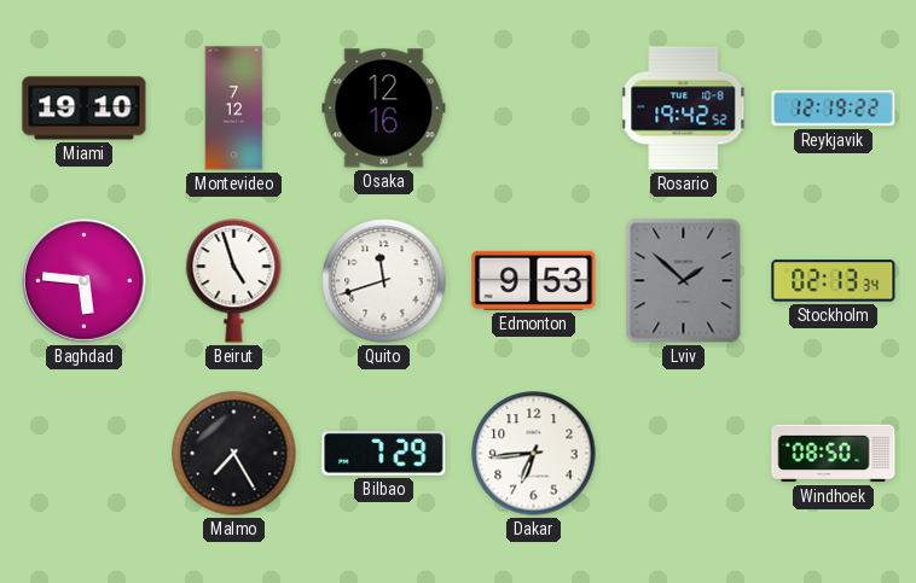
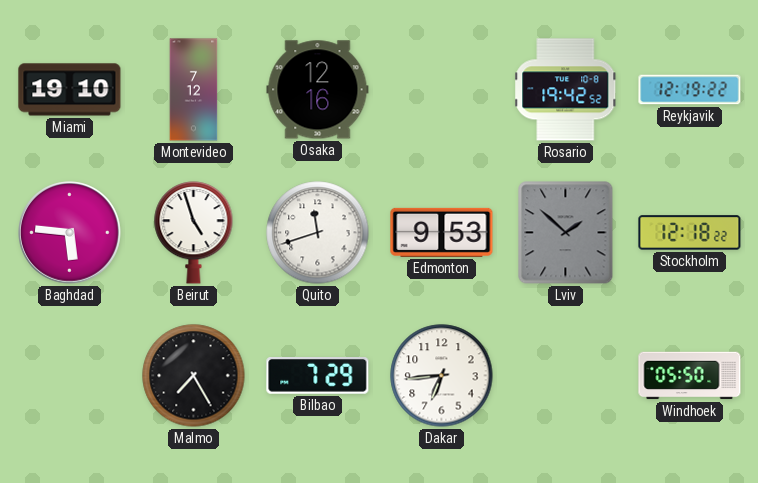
Stockholm: 02:13 -> 12:18
Windhoek: 08:50 -> 05:50
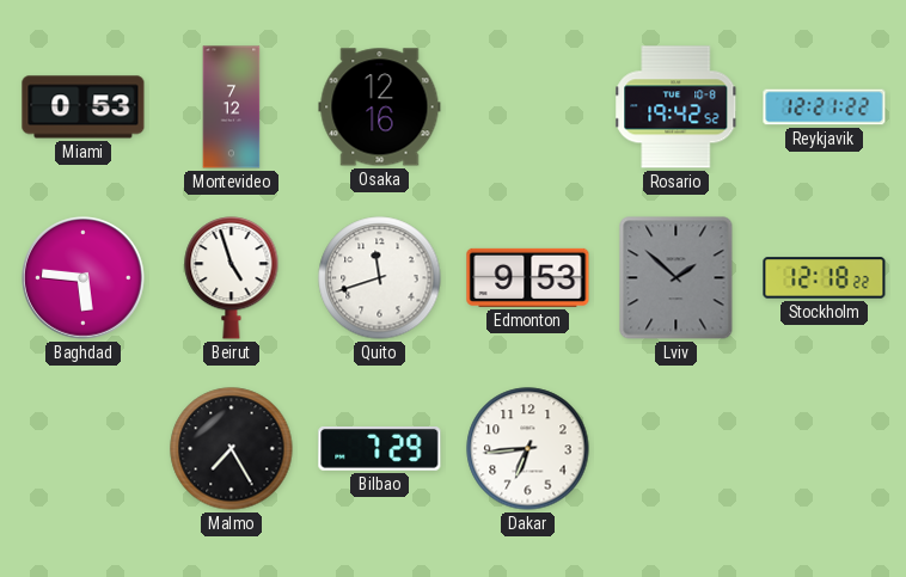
Miami: 19:10 -> 0:53
Reykjavik: 12:19 -> 12:21
Windhoek: 05:50 -> none
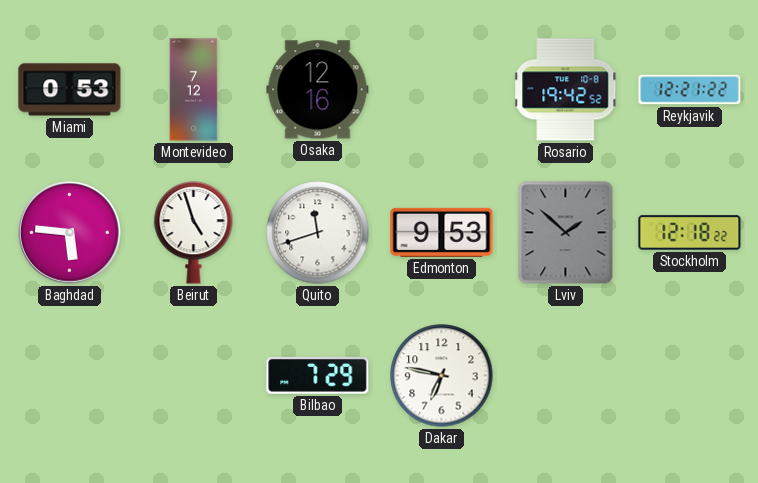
Malmo: 7:25 -> none
Dakar: 6:44 -> 6:47
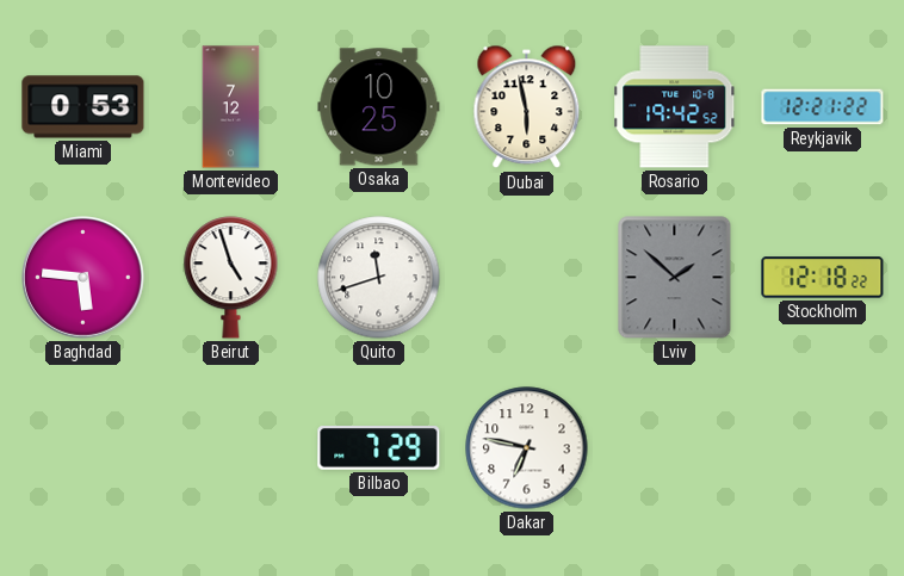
Osaka: 12:16 -> 10:25
Dubai: none -> 5:58
Edmonton: 9:53 -> none
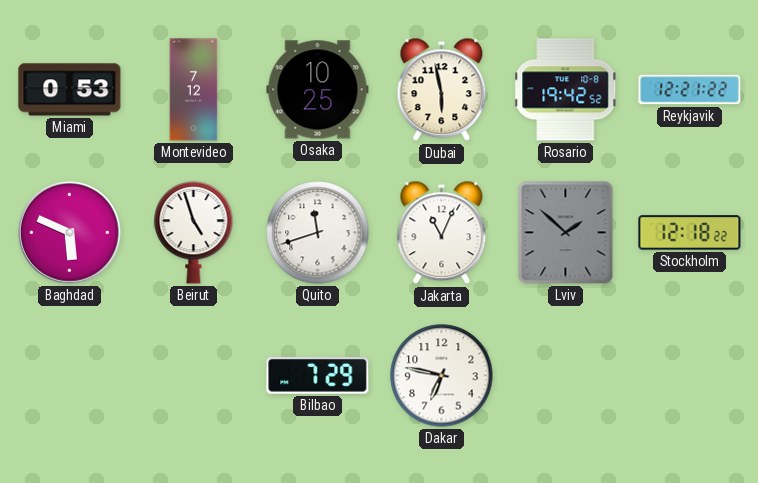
Baghdad: 5:46 -> 5:49
Jakarta: none -> 11:04
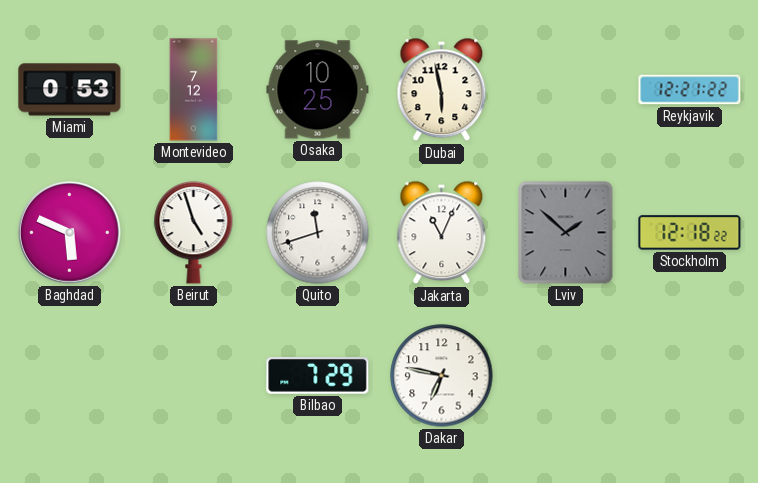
Rosario: 19:42 -> none
